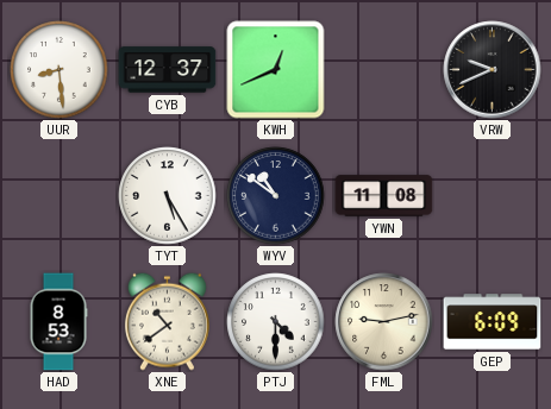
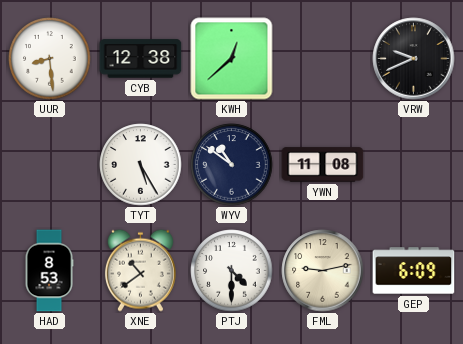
CYB: 12:37 -> 12:38
KWH: 12:41 -> 12:38
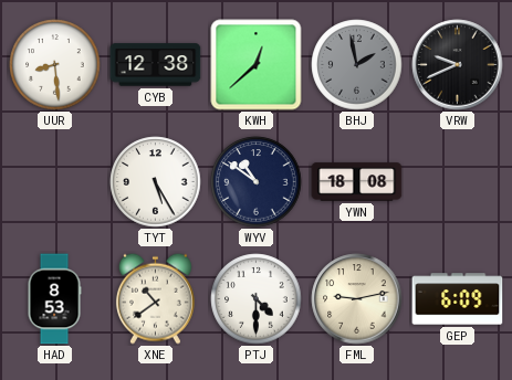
BHJ: none -> 1:58
YWN: 11:08 -> 18:08
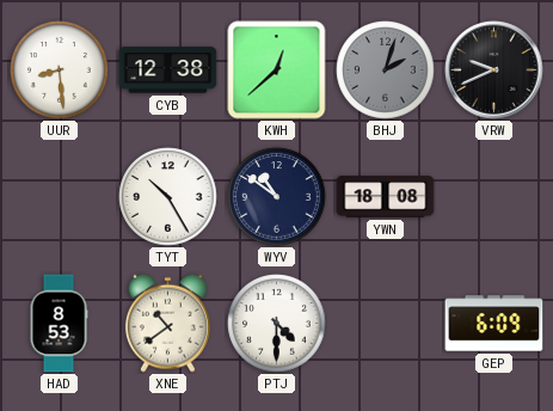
BHJ: 1:58 -> 2:03
TYT: 5:25 -> 10:25
FML: 9:13 -> none
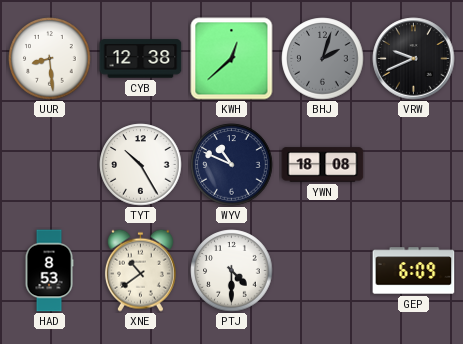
WYV: 10:51 -> 10:49
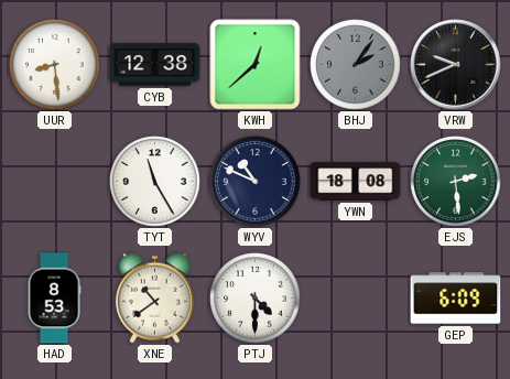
BHJ: 2:03 -> 2:06
TYT: 10:25 -> 11:25
EJS: none -> 2:29
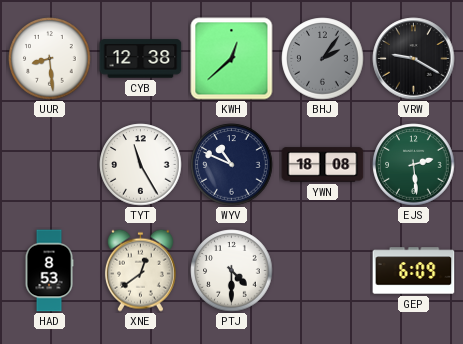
VRW: 9:41 -> 9:20
XNE: 10:39 -> 12:39
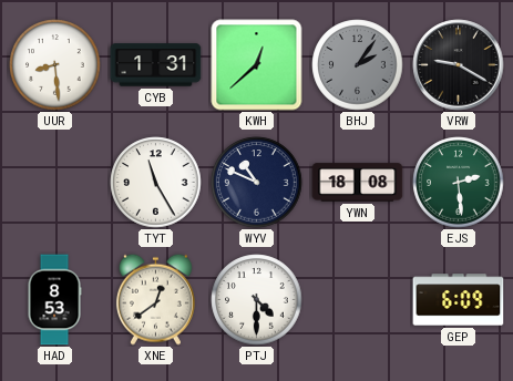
CYB: 12:38 -> 1:31
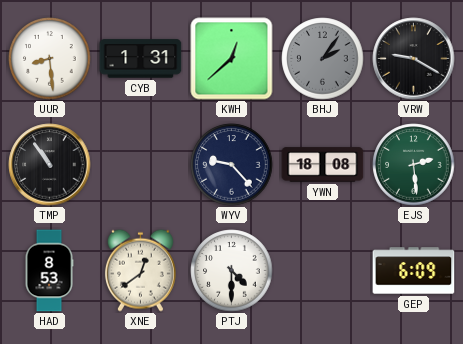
TMP: none -> 10:54
TYT: 11:25 -> none
WYV: 10:49 -> 9:23
